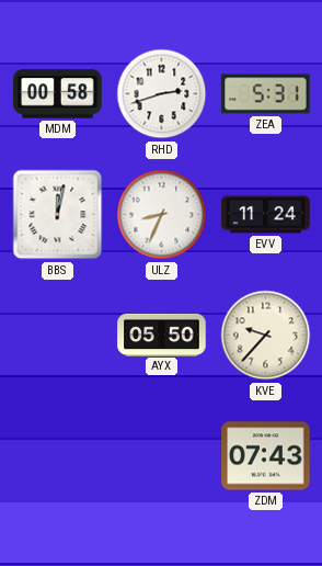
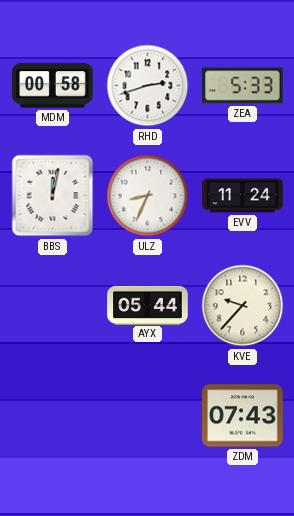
ZEA: 5:31 -> 5:33
AYX: 05:50 -> 05:44
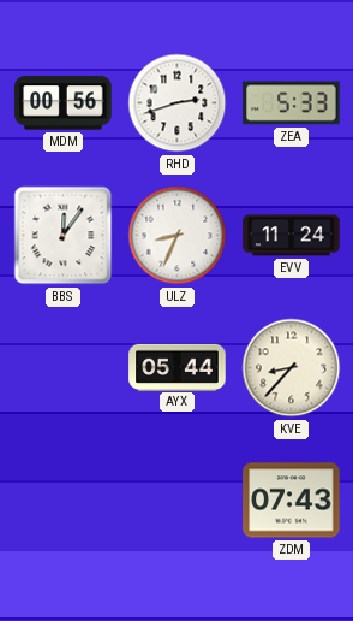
MDM: 00:58 -> 00:56
BBS: 12:02 -> 12:06
KVE: 9:37 -> 8:37
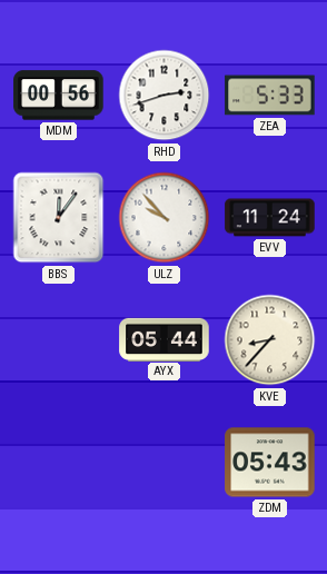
ULZ: 8:34 -> 9:53
ZDM: 07:43 -> 05:43
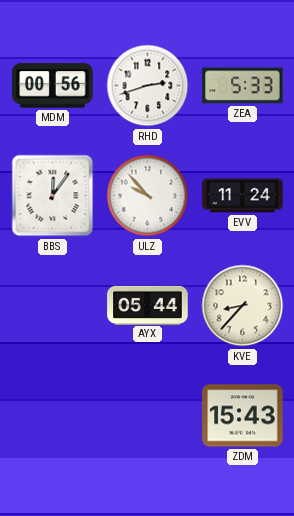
ZDM: 05:43 -> 15:43
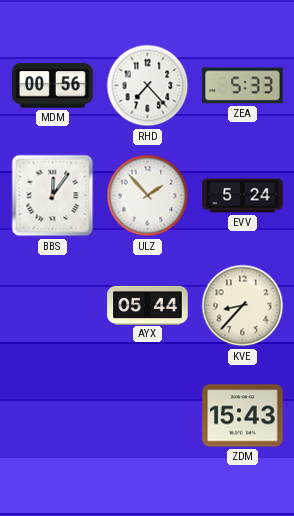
RHD: 2:42 -> 7:23
ULZ: 9:53 -> 1:53
EVV: 11:24 -> 5:24
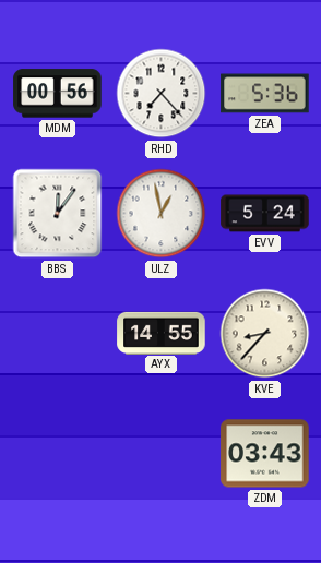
ZEA: 5:33 -> 5:36
ULZ: 1:53 -> 12:58
AYX: 05:44 -> 14:55
ZDM: 15:43 -> 03:43
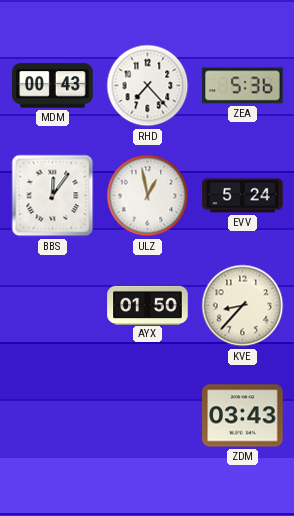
MDM: 00:56 -> 00:43
AYX: 14:55 -> 01:50
